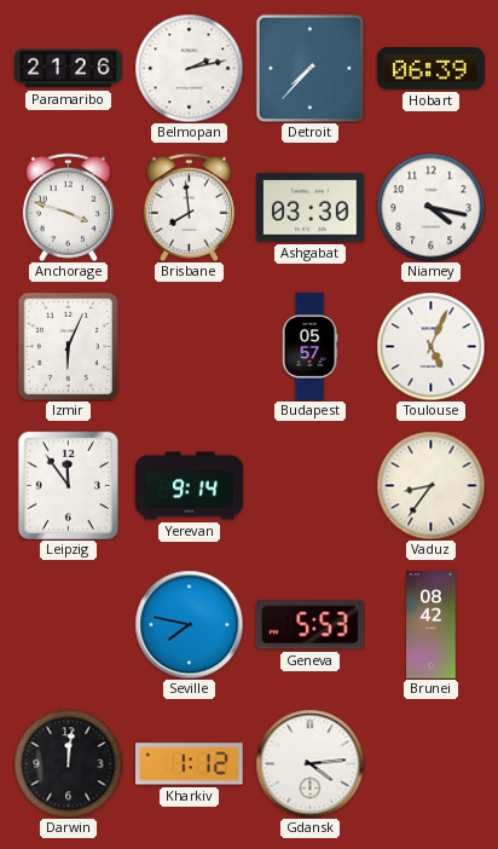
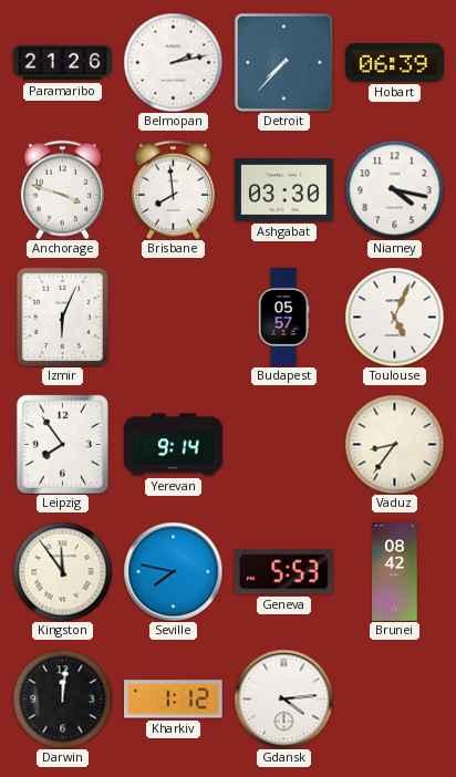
Leipzig: 11:54 -> 7:54
Kingston: none -> 11:54
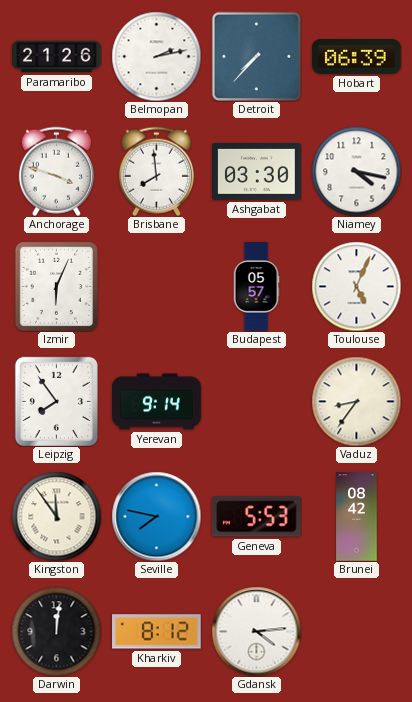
Kharkiv: 1:12 -> 8:12
